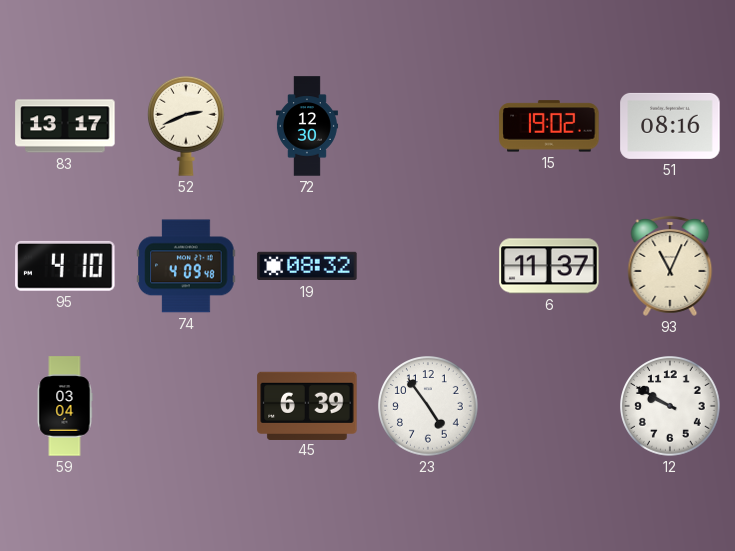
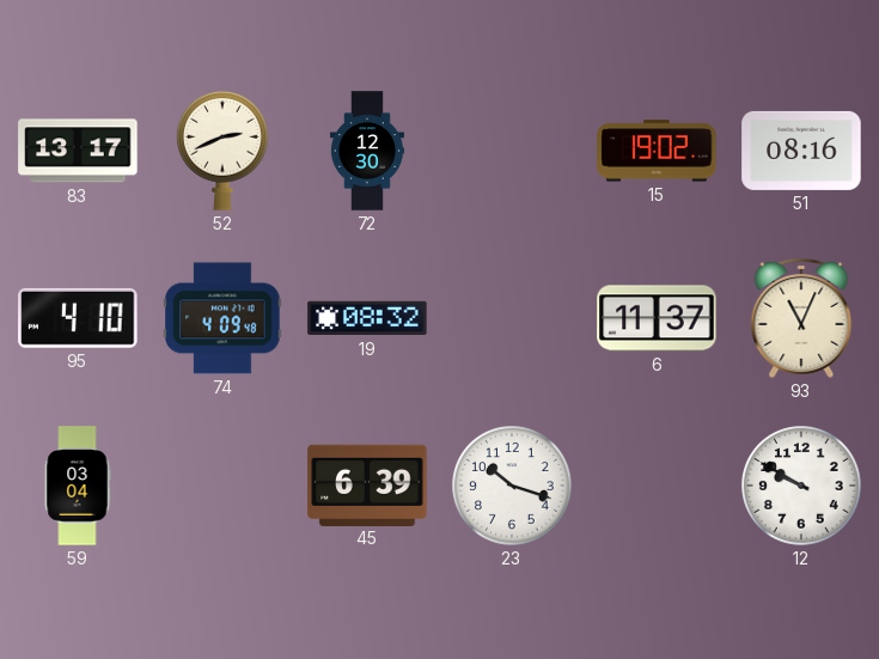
23: 4:54 -> 10:18
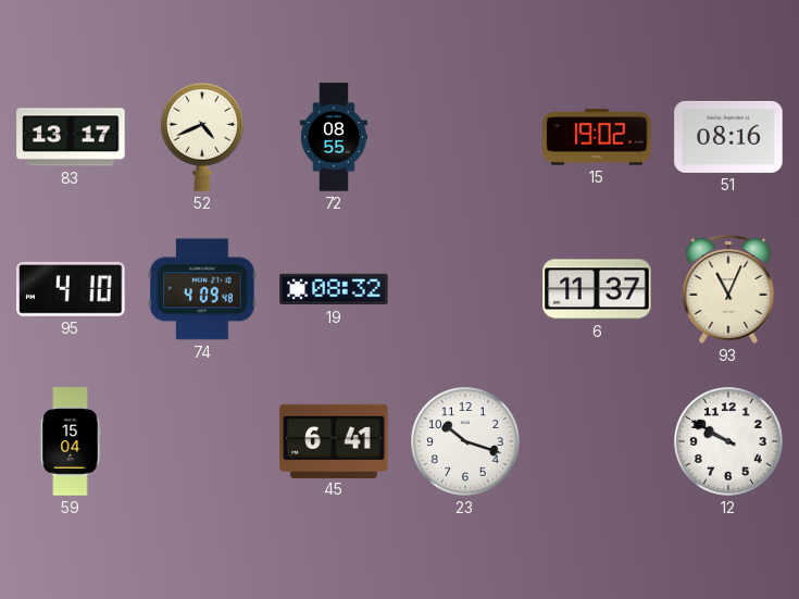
52: 2:41 -> 4:41
72: 12:30 -> 08:55
59: 03:04 -> 15:04
45: 6:39 -> 6:41
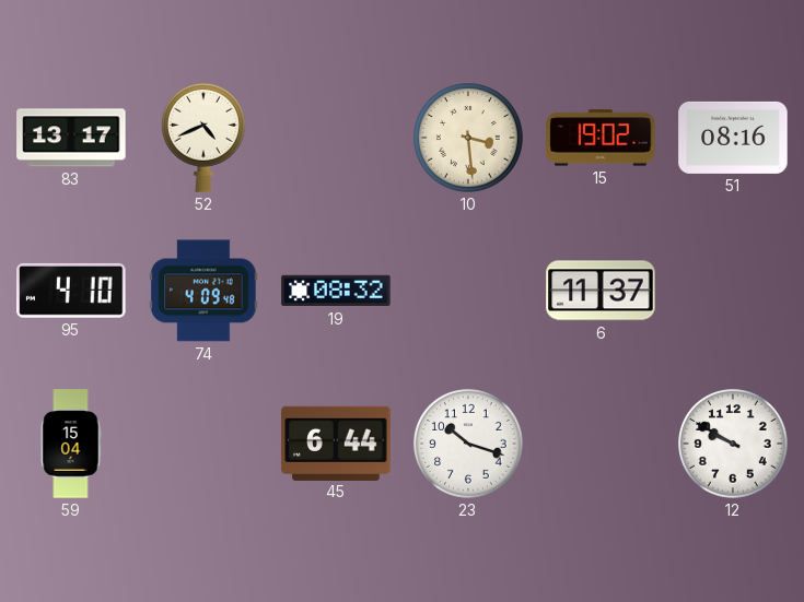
72: 08:55 -> none
10: none -> 3:29
93: 11:04 -> none
45: 6:41 -> 6:44
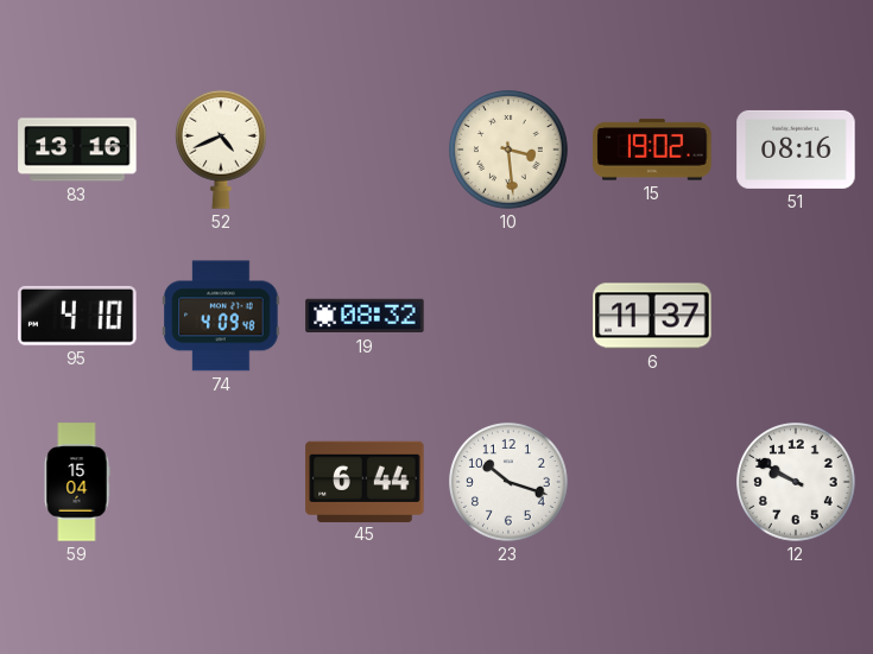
83: 13:17 -> 13:16
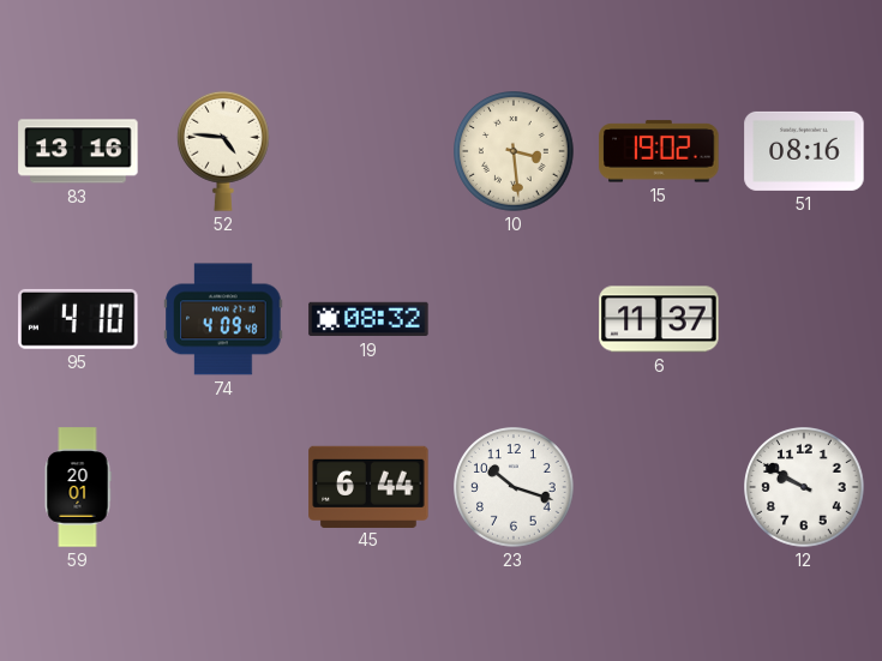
52: 4:41 -> 4:46
59: 15:04 -> 20:01
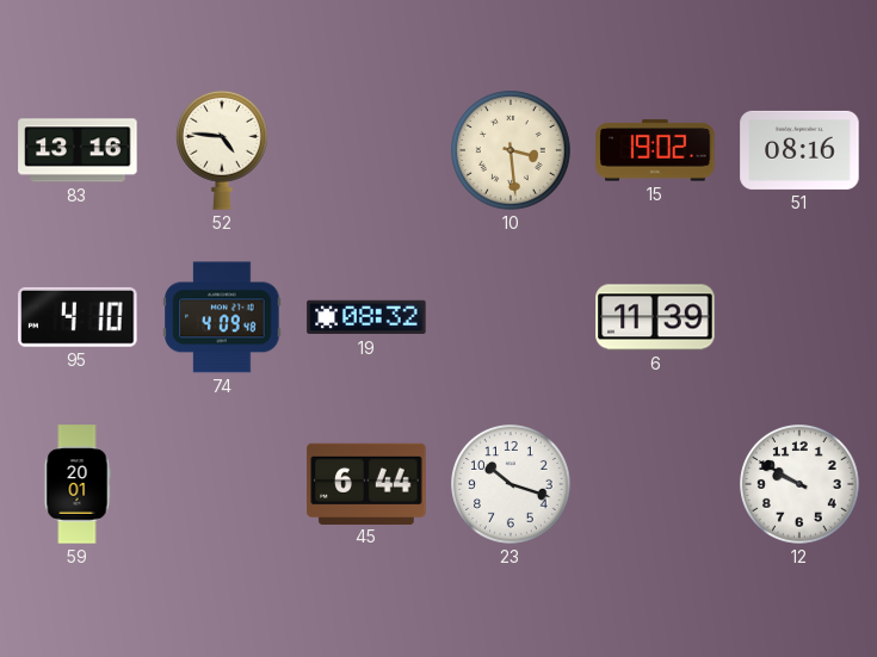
6: 11:37 -> 11:39
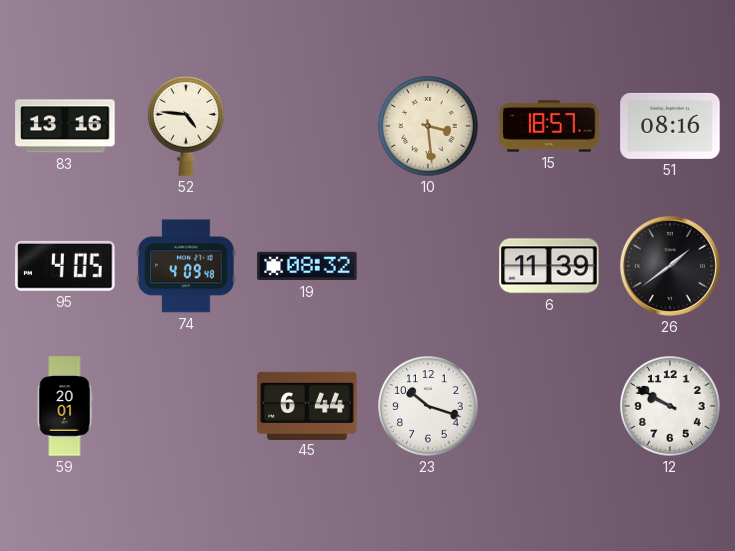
15: 19:02 -> 18:57
95: 4:10 -> 4:05
26: none -> 1:39
